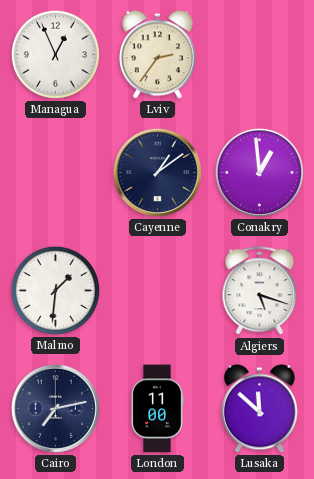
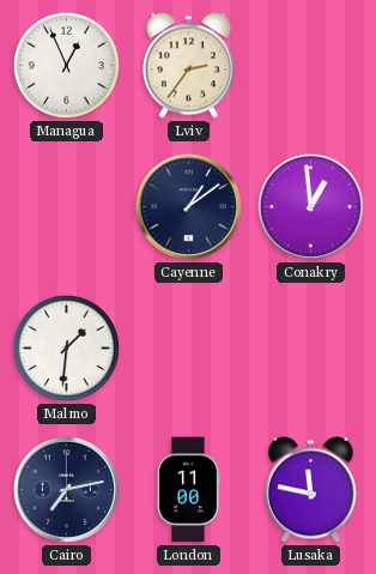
Algiers: 5:18 -> none
Lusaka: 11:52 -> 11:47
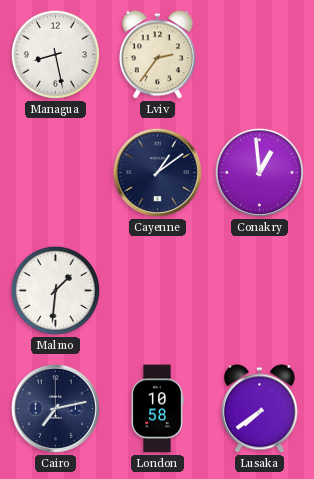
Managua: 12:56 -> 8:28
London: 11:00 -> 10:58
Lusaka: 11:47 -> 7:39
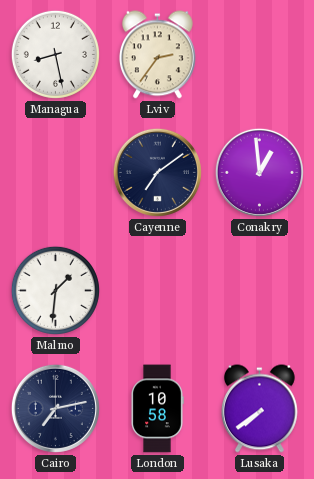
Cayenne: 1:09 -> 7:09
